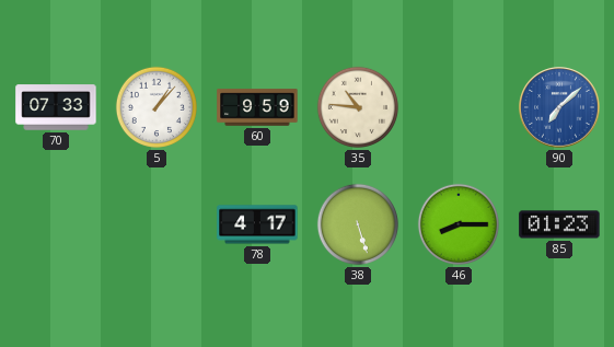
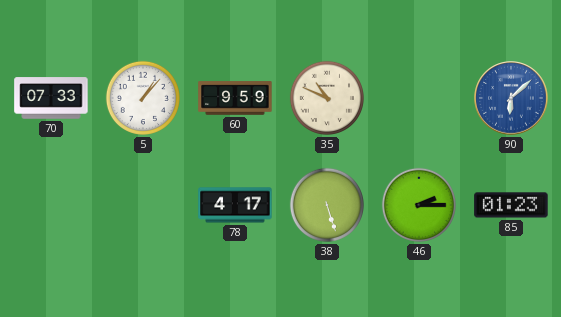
35: 10:46 -> 10:49
90: 7:08 -> 6:08
46: 8:15 -> 2:15
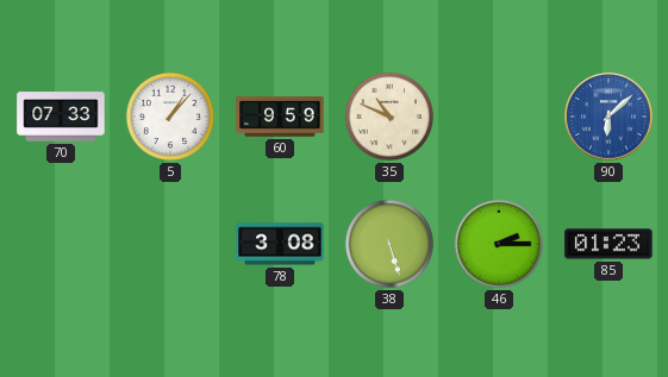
78: 4:17 -> 3:08
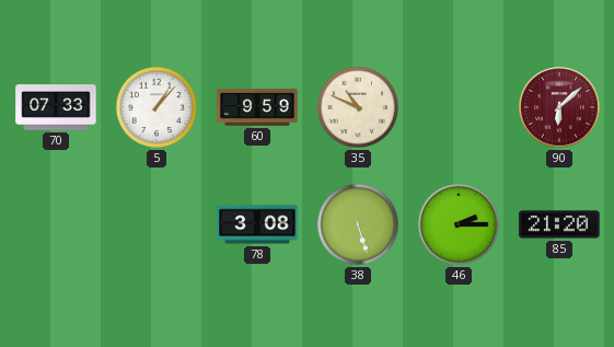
90 dial: blue -> burgundy
85: 01:23 -> 21:20
